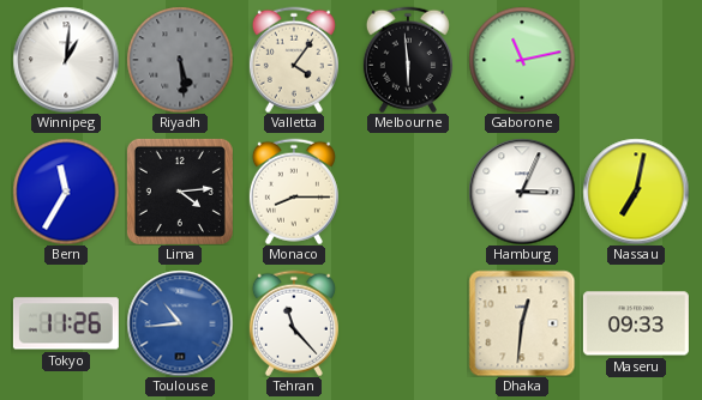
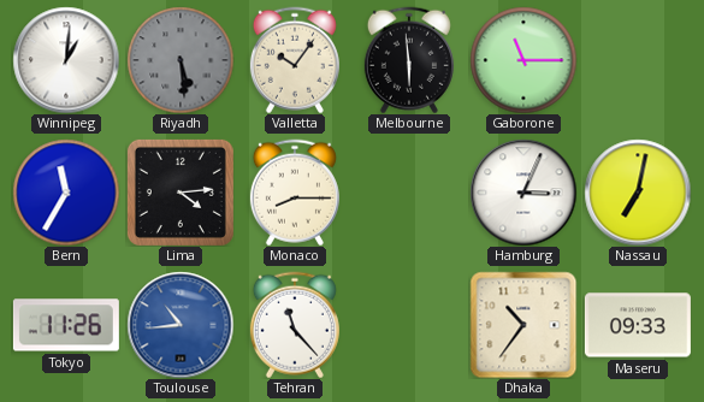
Valletta: 4:06 -> 10:06
Gaborone: 11:13 -> 11:15
Dhaka: 12:31 -> 10:36
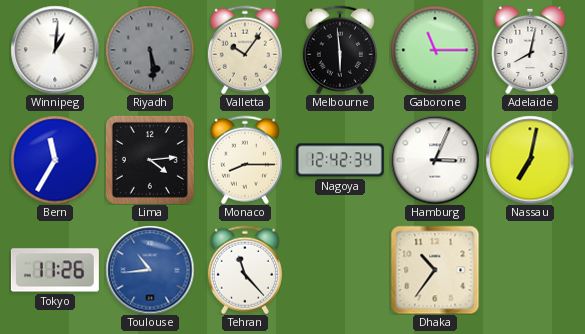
Adelaide: none -> 8:02
Nagoya: none -> 12:42
Maseru: 09:33 -> none
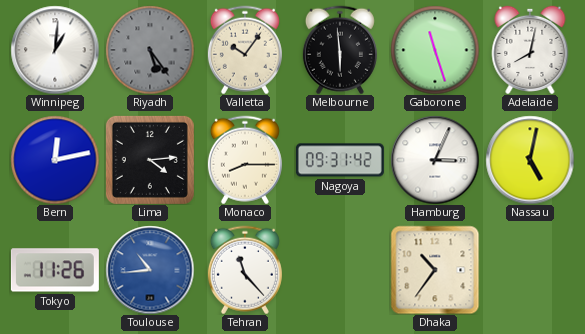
Riyadh: 5:29 -> 5:24
Gaborone: 11:15 -> 11:27
Bern: 11:35 -> 12:13
Nagoya: 12:42 -> 09:31
Nassau: 7:02 -> 5:02
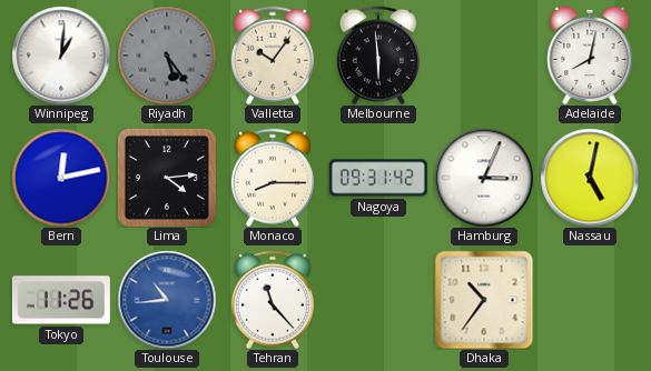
Gaborone: 11:27 -> none
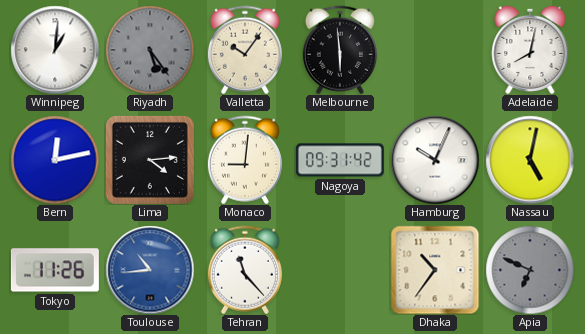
Monaco: 8:15 -> 9:01
Hamburg: 3:04 -> 10:04
Apia: none -> 6:49
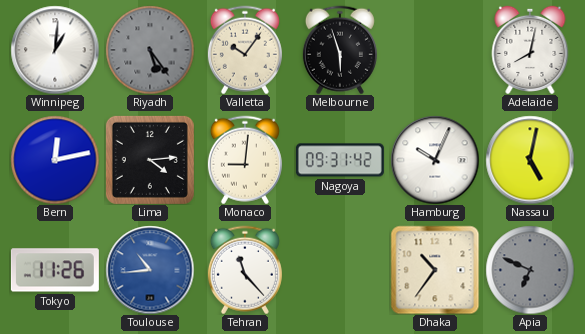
Melbourne: 5:59 -> 5:57
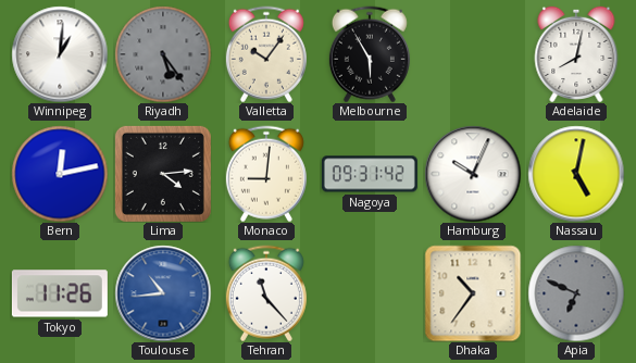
Melbourne: 5:57 -> 5:55
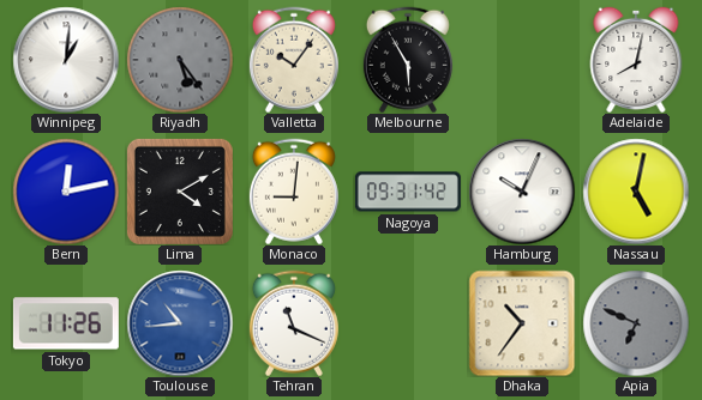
Lima: 4:14 -> 4:10
Tehran: 11:23 -> 11:19
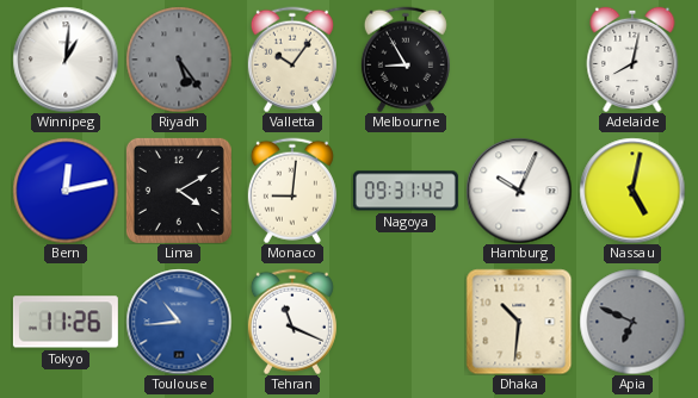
Melbourne: 5:55 -> 8:55
Dhaka: 10:36 -> 10:31
